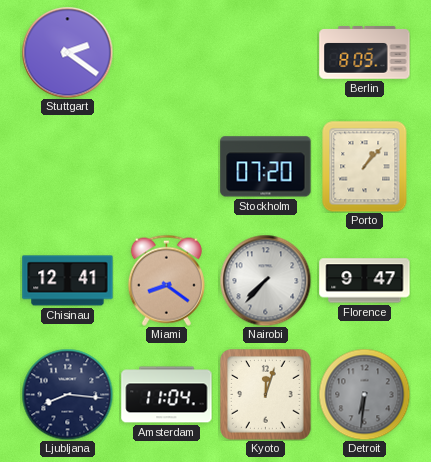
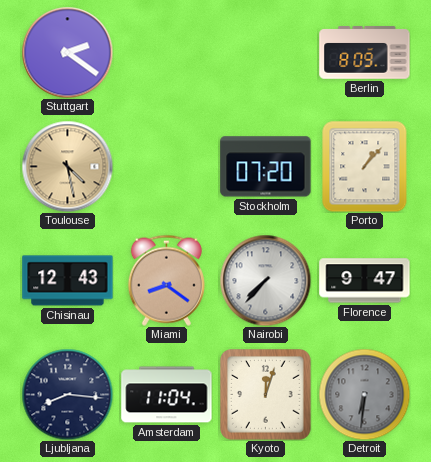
Toulouse: none -> 4:28
Chisinau: 12:41 -> 12:43
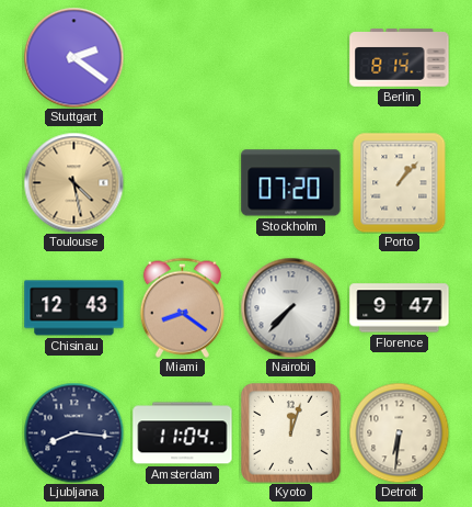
Berlin: 8:09 -> 8:14
Detroit dial: grey -> cream
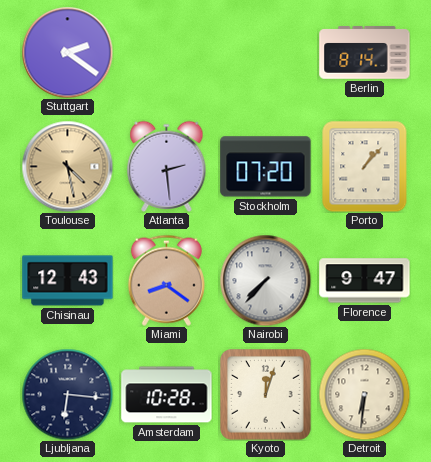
Atlanta: none -> 2:29
Ljubljana: 8:16 -> 6:16
Amsterdam: 11:04 -> 10:28
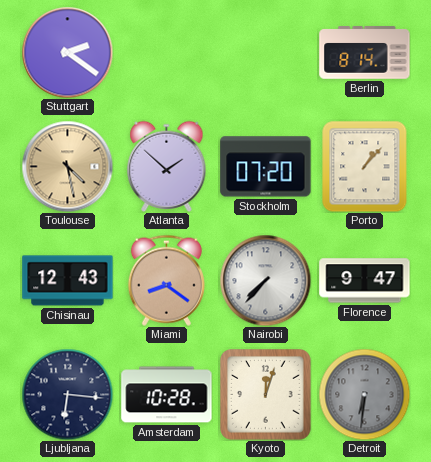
Atlanta: 2:29 -> 1:52
Detroit dial: cream -> grey
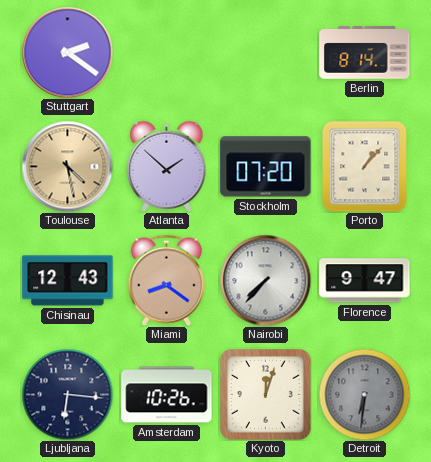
Amsterdam: 10:28 -> 10:26
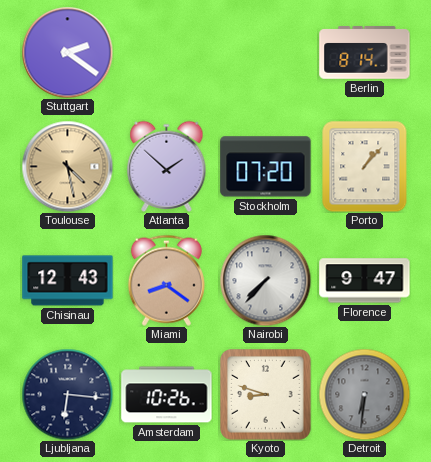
Kyoto: 12:03 -> 8:48
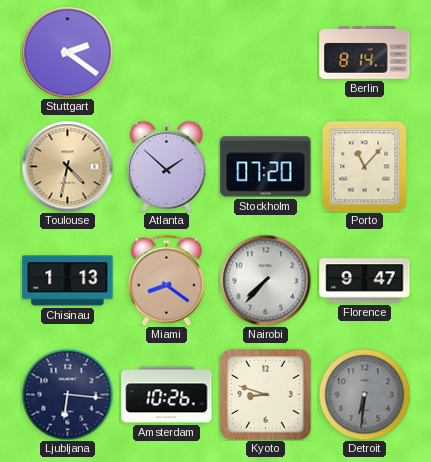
Toulouse: 4:28 -> 4:32
Porto: 1:07 -> 11:07
Chisinau: 12:43 -> 1:13
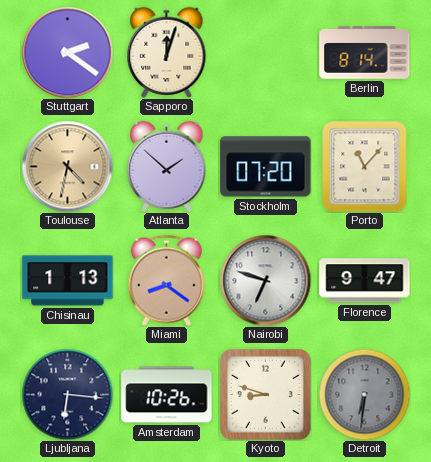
Sapporo: none -> 12:03
Nairobi: 7:37 -> 6:48
